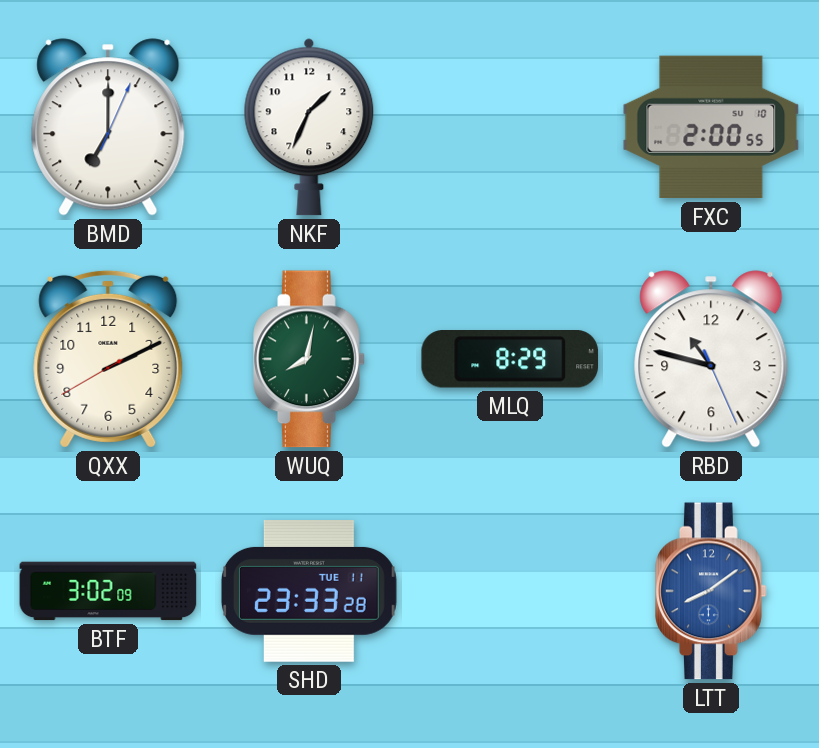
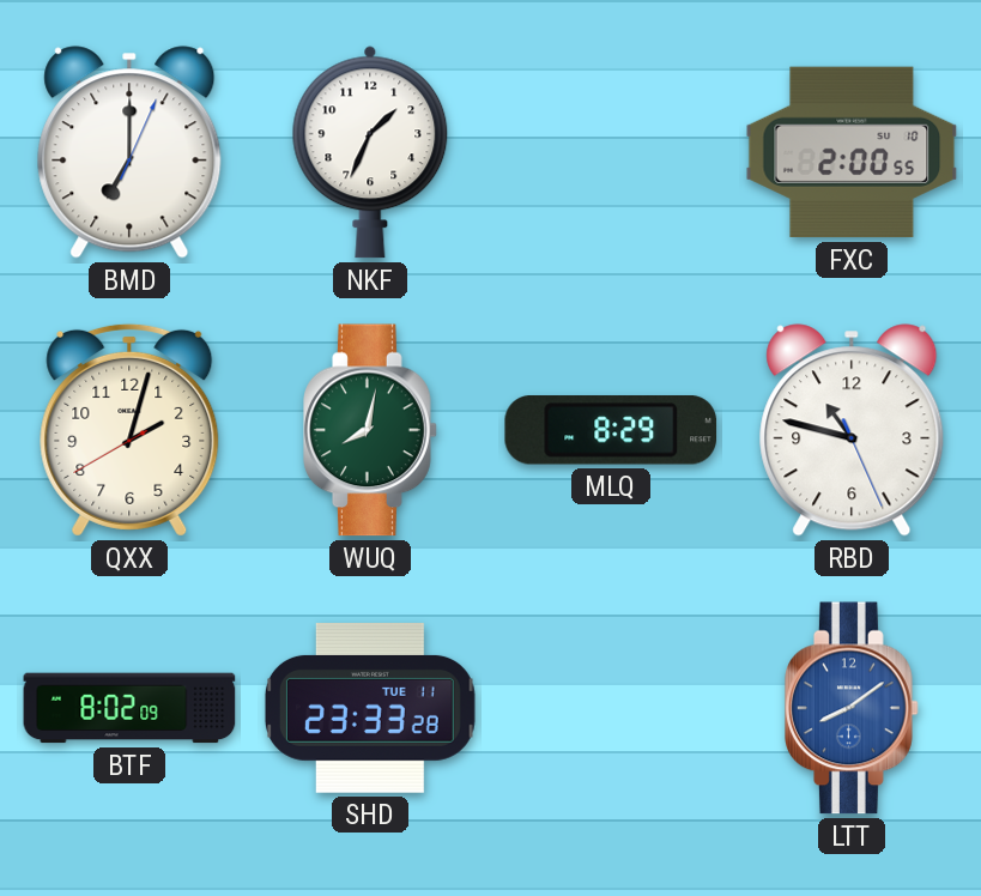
QXX: 2:10 -> 2:02
BTF: 3:02 -> 8:02
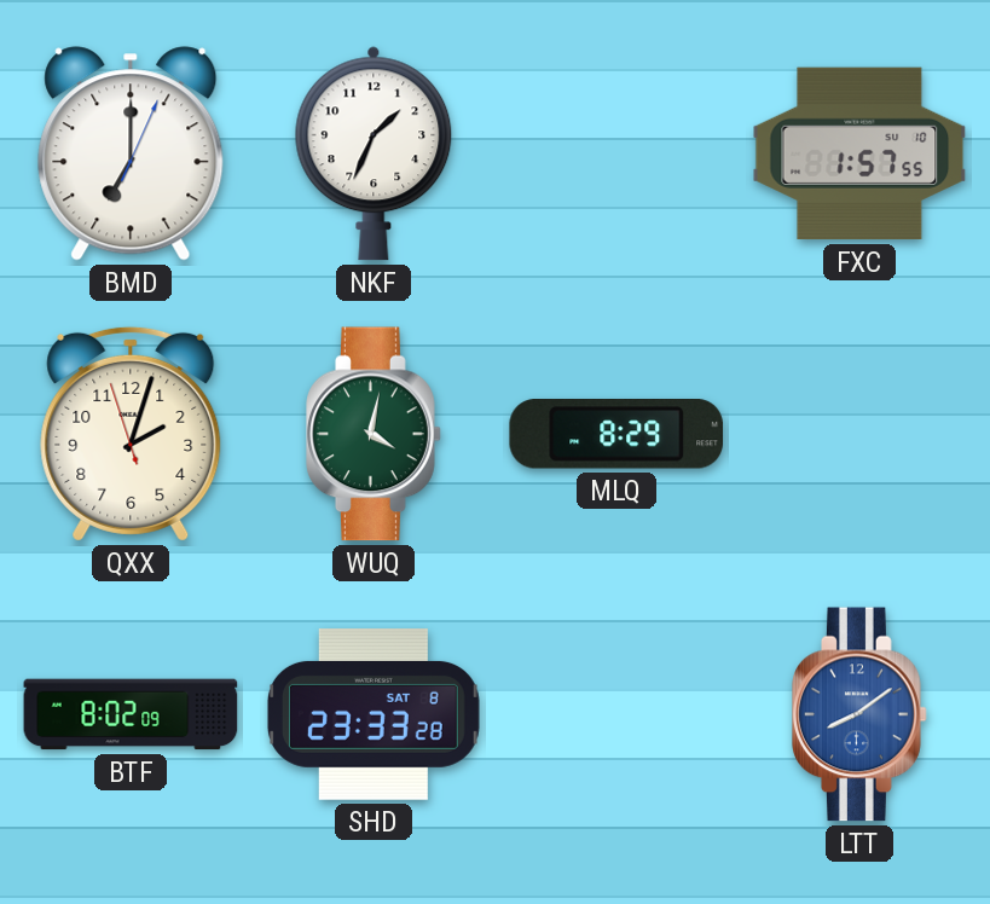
FXC: 2:00 -> 1:57
QXX: 2:02:40 -> 2:02:57
WUQ: 8:02 -> 4:02
RBD: 10:47 -> none
SHD date: TUE 11 -> SAT 8
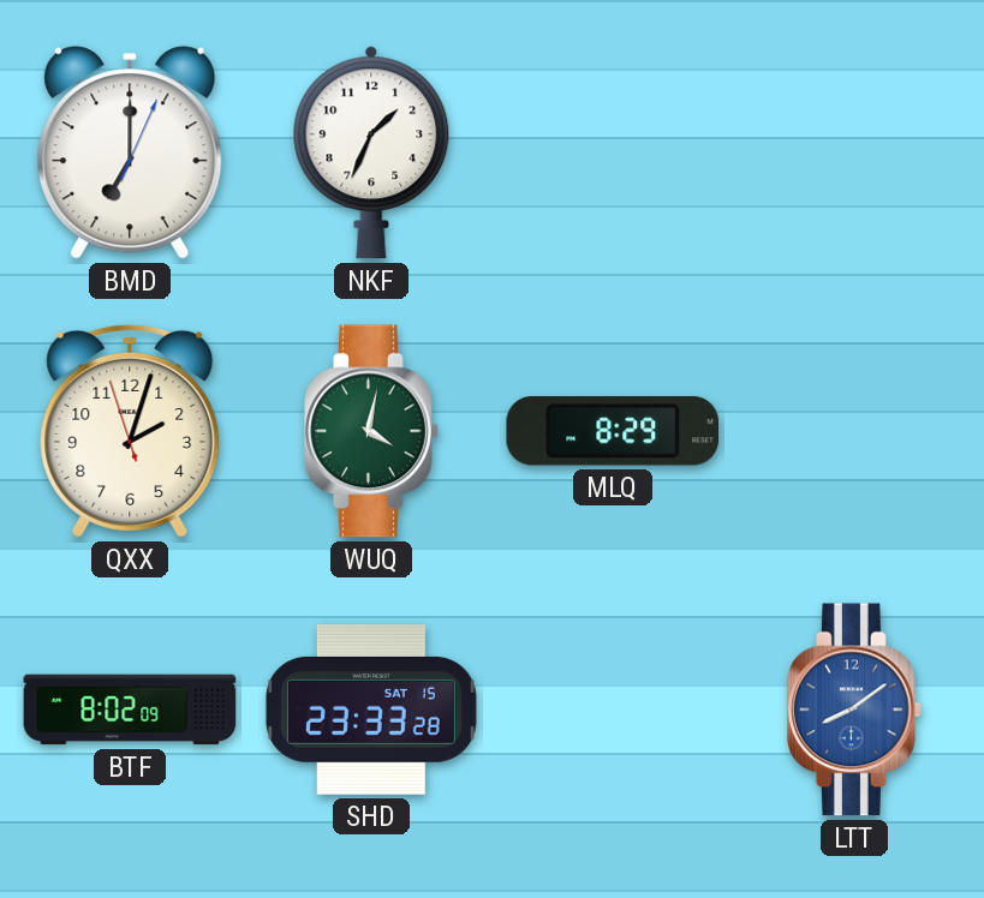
FXC: 1:57 -> none
SHD date: SAT 8 -> SAT 15
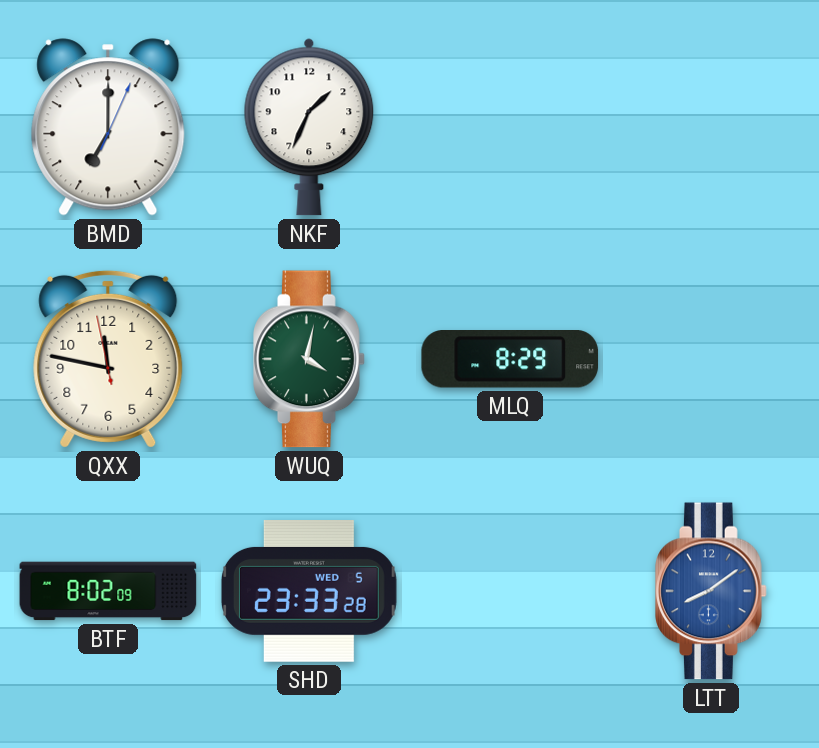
QXX: 2:02 -> 11:46
SHD date: SAT 15 -> WED 5
